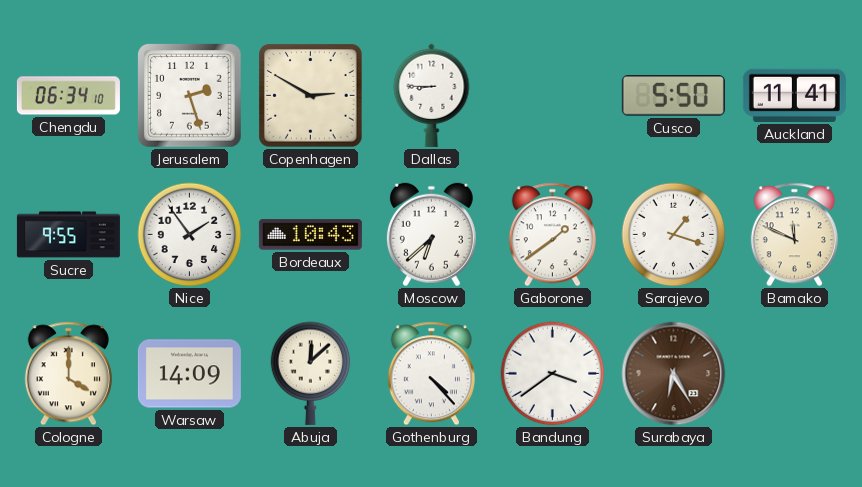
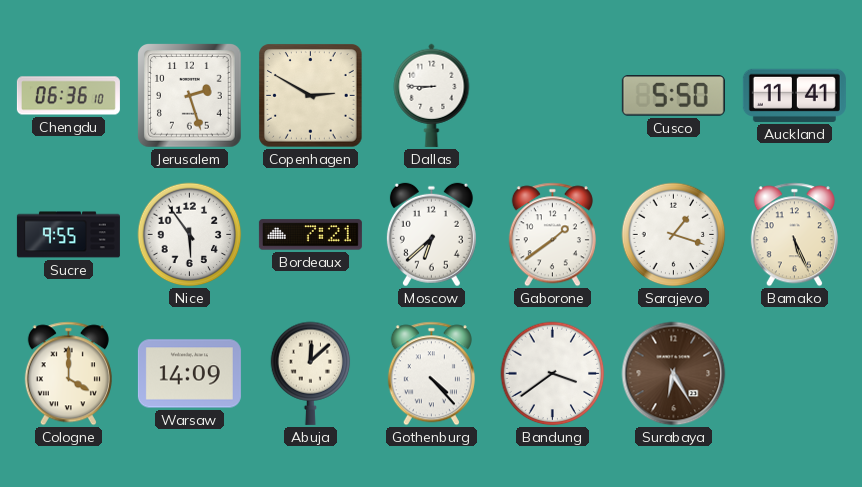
Chengdu: 06:34 -> 06:36
Nice: 1:54 -> 5:54
Bordeaux: 10:43 -> 7:21
Bamako: 11:49 -> 5:26
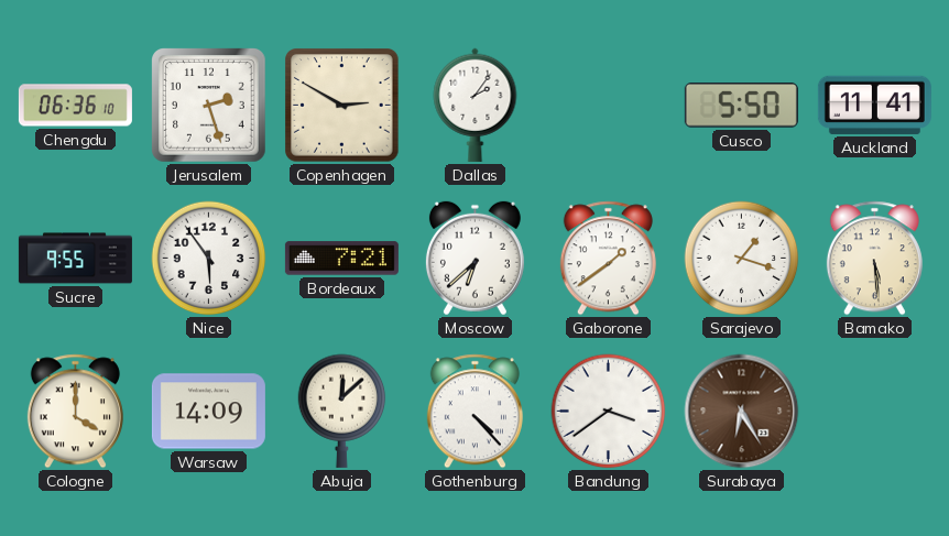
Dallas: 8:45 -> 2:06
Bamako: 5:26 -> 5:29
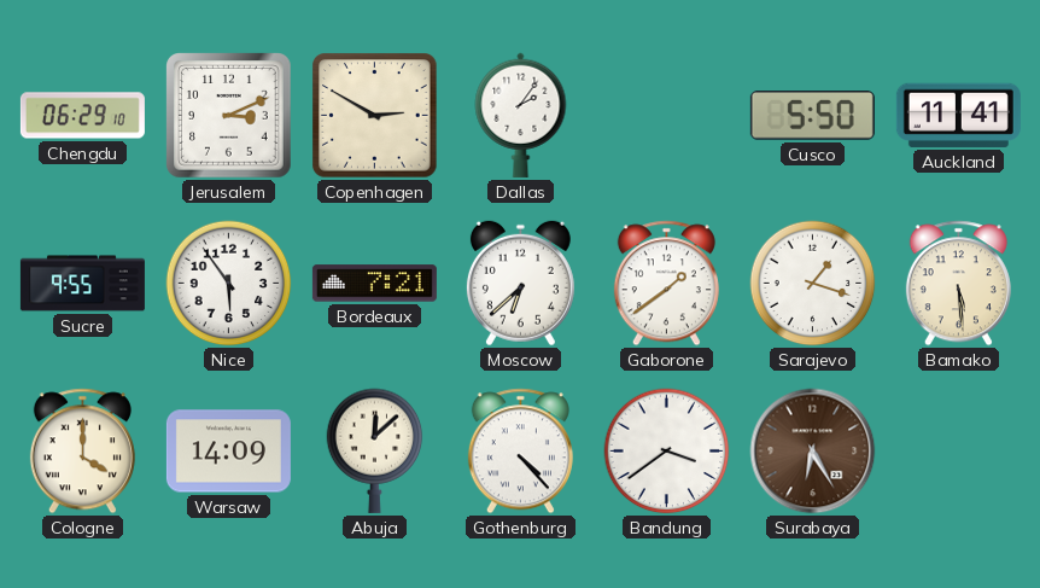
Chengdu: 06:36 -> 06:29
Jerusalem: 2:27 -> 3:11
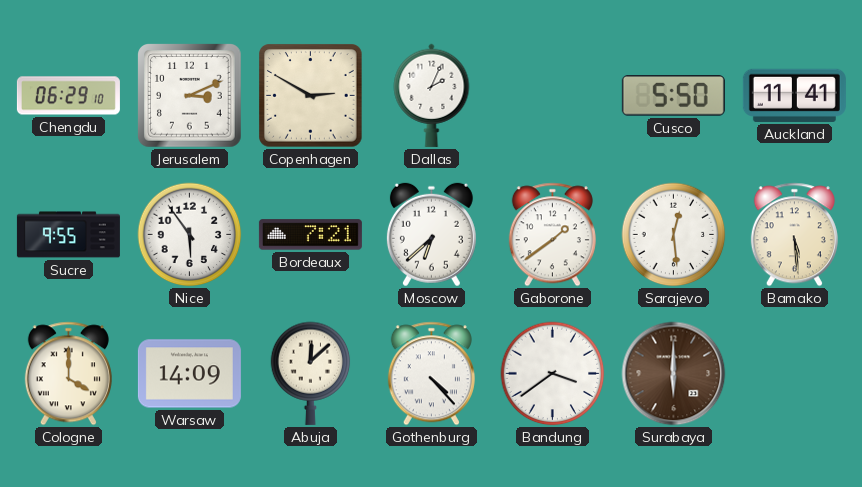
Dallas: 2:06 -> 2:04
Sarajevo: 1:18 -> 12:29
Surabaya: 6:25 -> 6:00
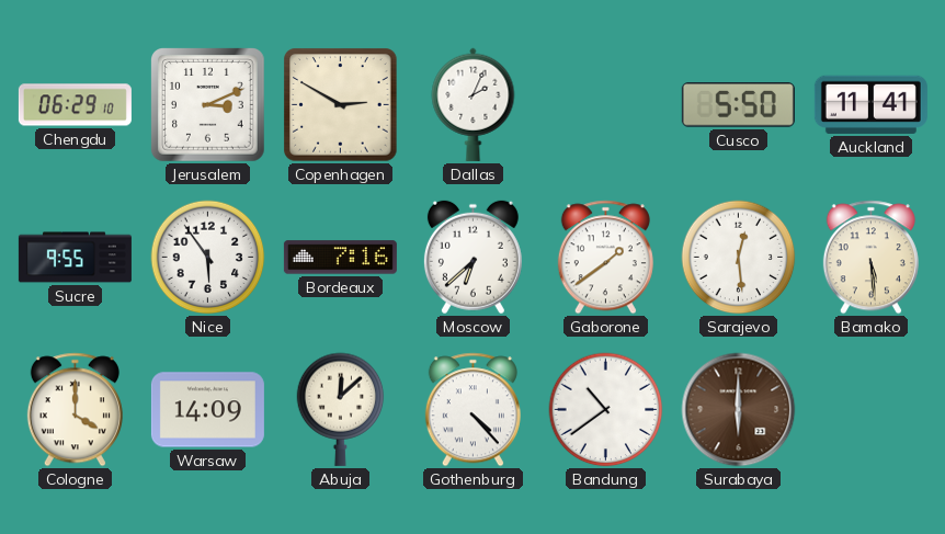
Bordeaux: 7:21 -> 7:16
Bandung: 3:39 -> 10:39
